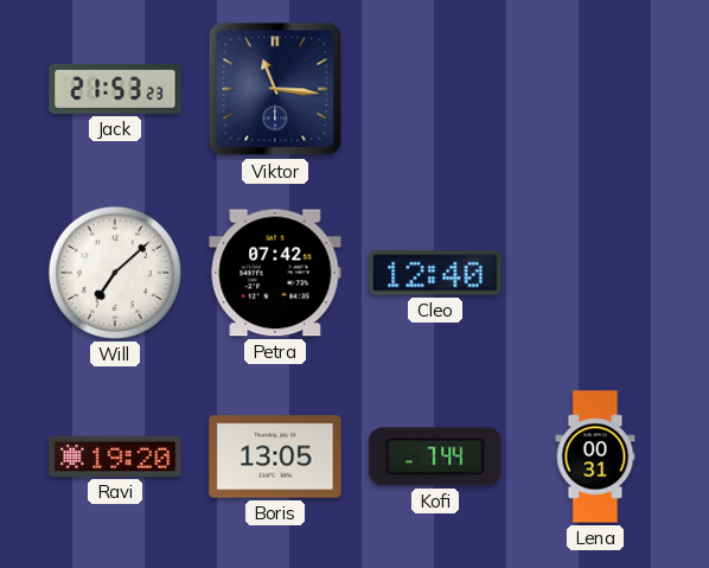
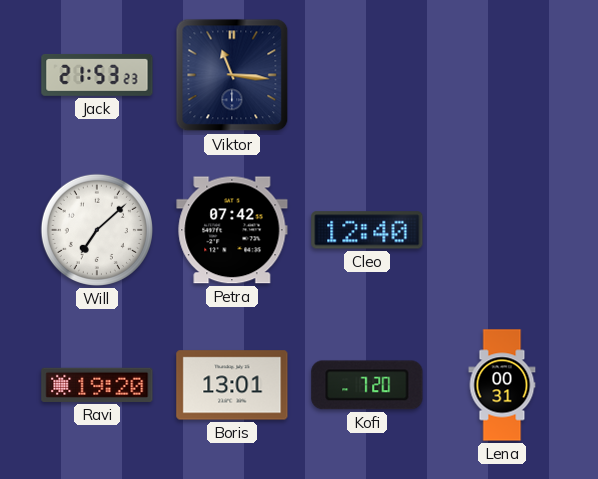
Boris: 13:05 -> 13:01
Kofi: 7:44 -> 7:20
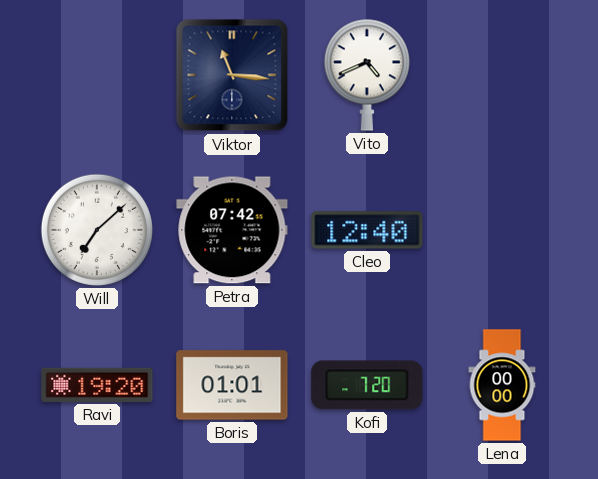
Jack: 21:53 -> none
Vito: none -> 4:41
Boris: 13:01 -> 01:01
Lena: 00:31 -> 00:00
